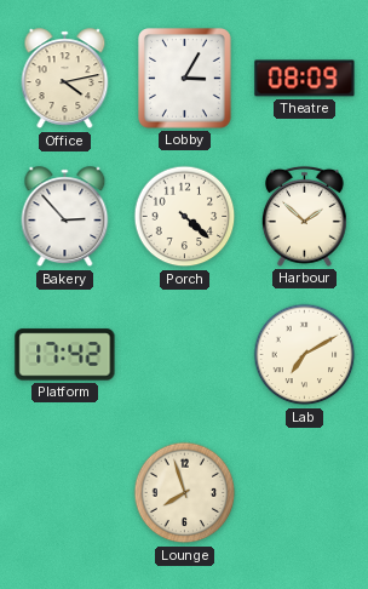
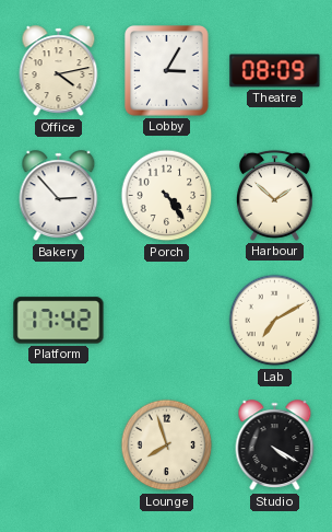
Porch: 4:22 -> 4:24
Studio: none -> 4:20
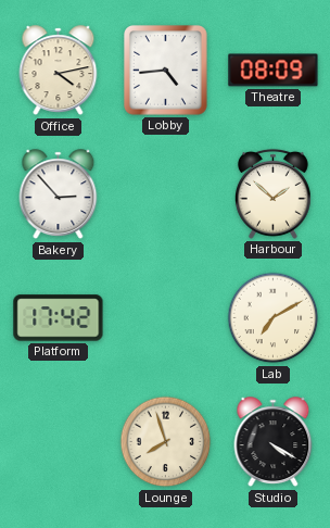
Lobby: 3:05 -> 4:44
Porch: 4:24 -> none
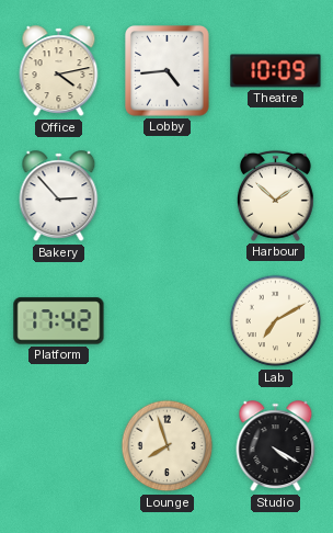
Theatre: 08:09 -> 10:09
